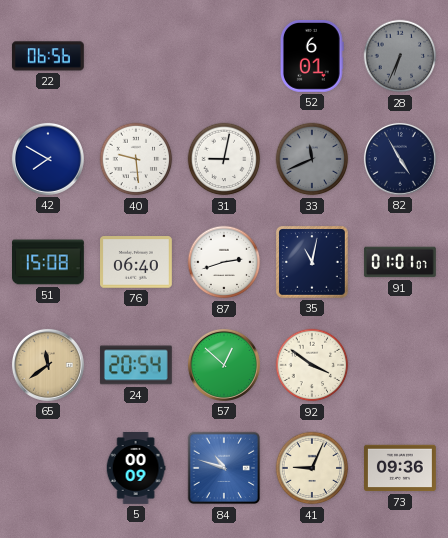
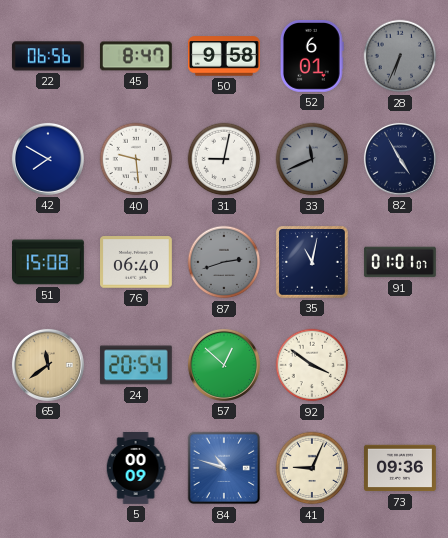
45: none -> 8:47
50: none -> 9:58
87 dial: white -> grey
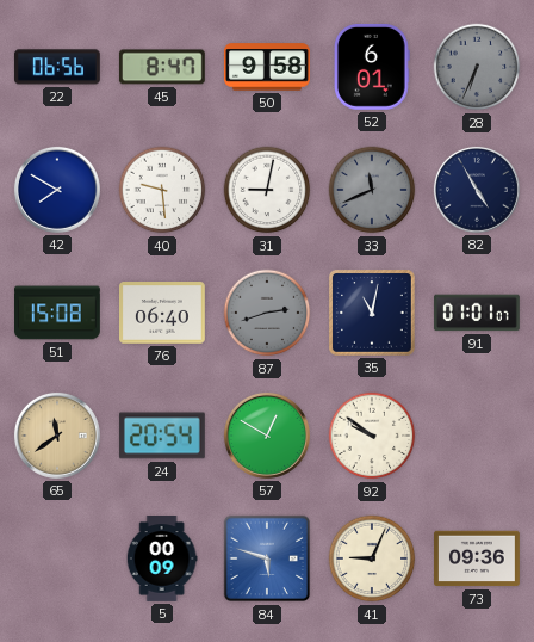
57: 12:52 -> 12:50
92: 3:51 -> 9:51
84: 10:48 -> 5:48
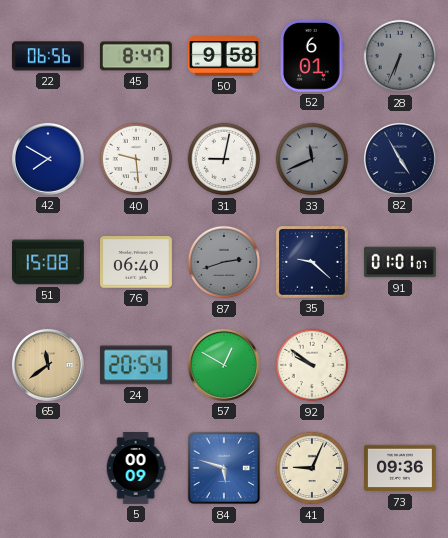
35: 11:02 -> 9:22
